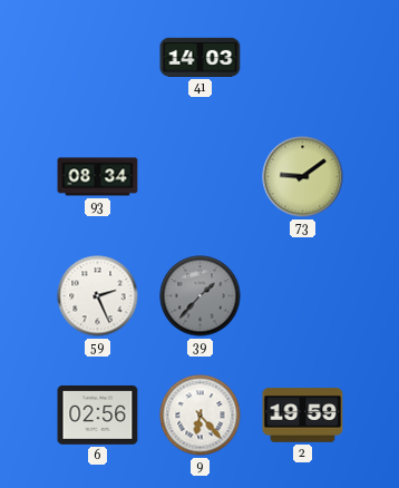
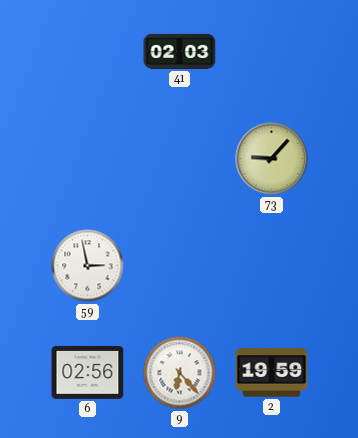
41: 14:03 -> 02:03
93: 08:34 -> none
73: 9:09 -> 9:07
59: 2:26 -> 2:58
39: 1:37 -> none
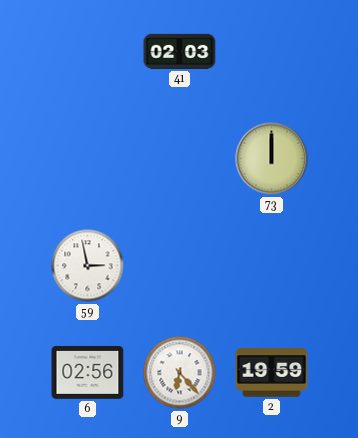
73: 9:07 -> 12:00
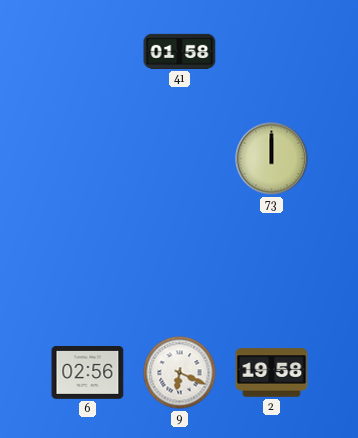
41: 02:03 -> 01:58
59: 2:58 -> none
9: 6:23 -> 6:19
2: 19:59 -> 19:58
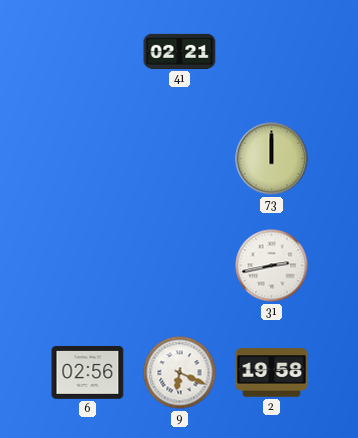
41: 01:58 -> 02:21
31: none -> 2:43
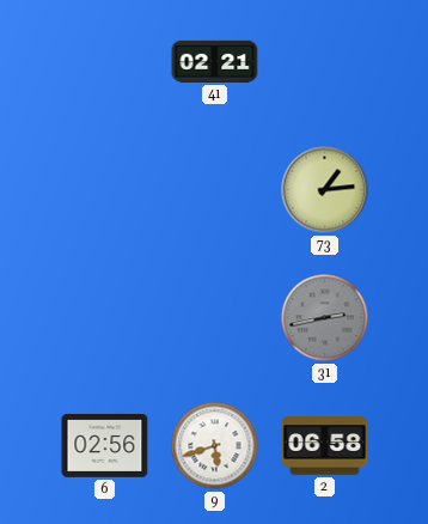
73: 12:00 -> 1:14
31 dial: white -> grey
9: 6:19 -> 5:42
2: 19:58 -> 06:58
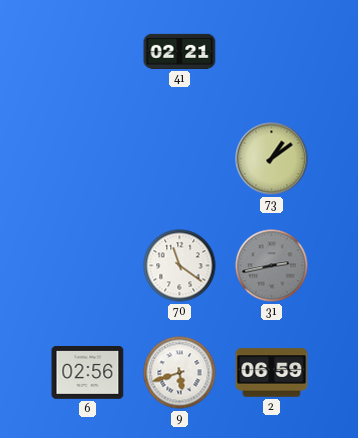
73: 1:14 -> 1:09
70: none -> 11:21
2: 06:58 -> 06:59
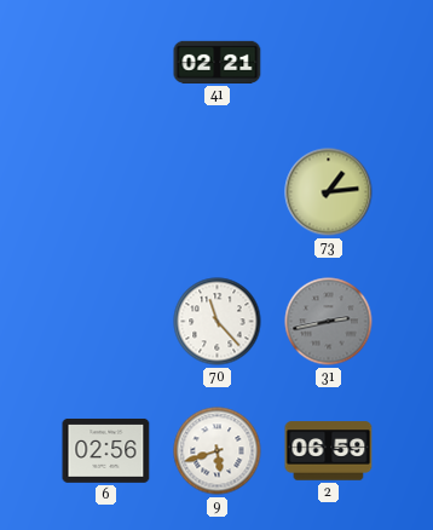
73: 1:09 -> 1:14
70: 11:21 -> 11:23
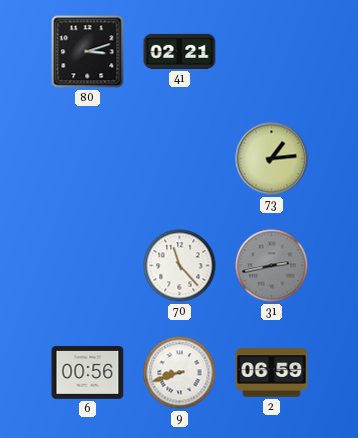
80: none -> 3:12
6: 02:56 -> 00:56
9: 5:42 -> 8:42
